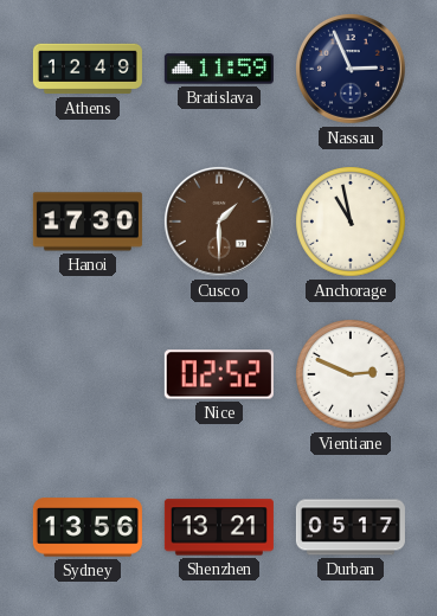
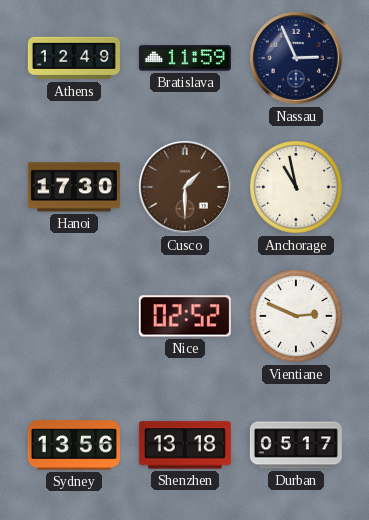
Shenzhen: 13:21 -> 13:18
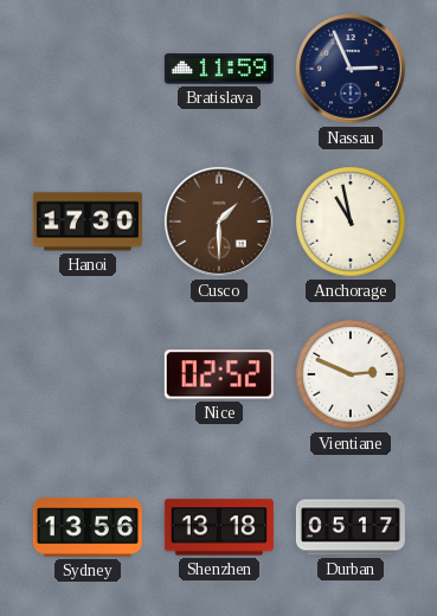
Athens: 12:49 -> none
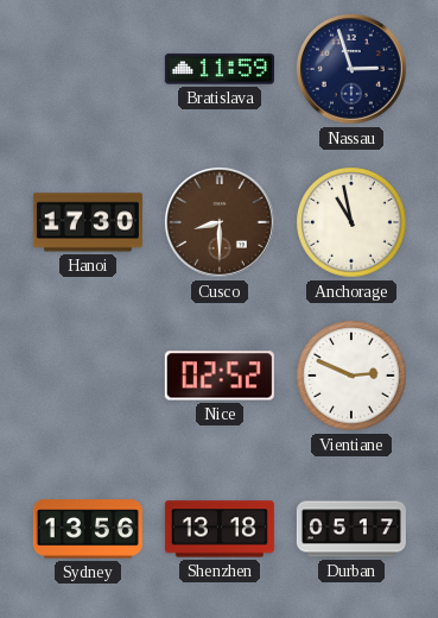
Nassau: 2:56 -> 2:57
Cusco: 1:30 -> 8:30
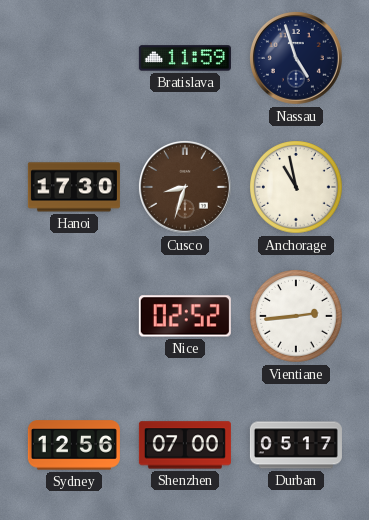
Nassau: 2:57 -> 4:57
Cusco: 8:30 -> 8:33
Vientiane: 2:49 -> 2:44
Sydney: 13:56 -> 12:56
Shenzhen: 13:18 -> 07:00
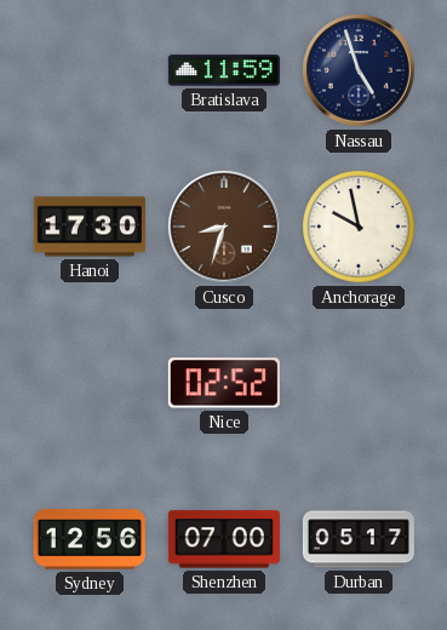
Anchorage: 10:58 -> 9:58
Vientiane: 2:44 -> none
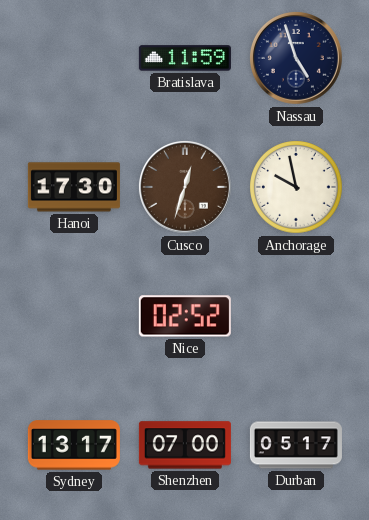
Cusco: 8:33 -> 12:33
Sydney: 12:56 -> 13:17
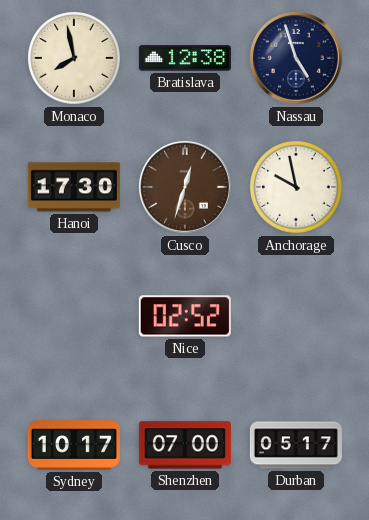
Monaco: none -> 7:58
Bratislava: 11:59 -> 12:38
Sydney: 13:17 -> 10:17
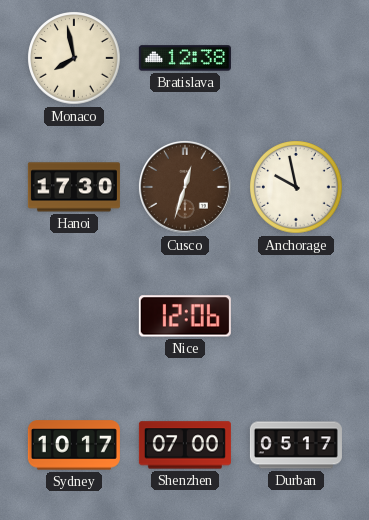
Nassau: 4:57 -> none
Nice: 02:52 -> 12:06
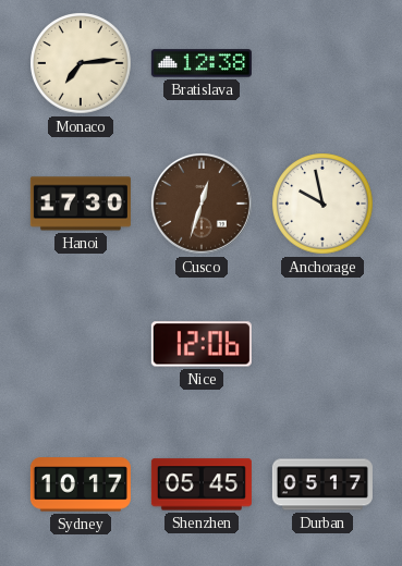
Monaco: 7:58 -> 7:14
Shenzhen: 07:00 -> 05:45
